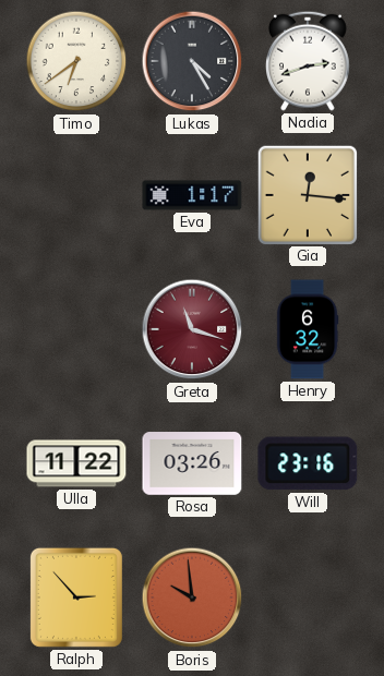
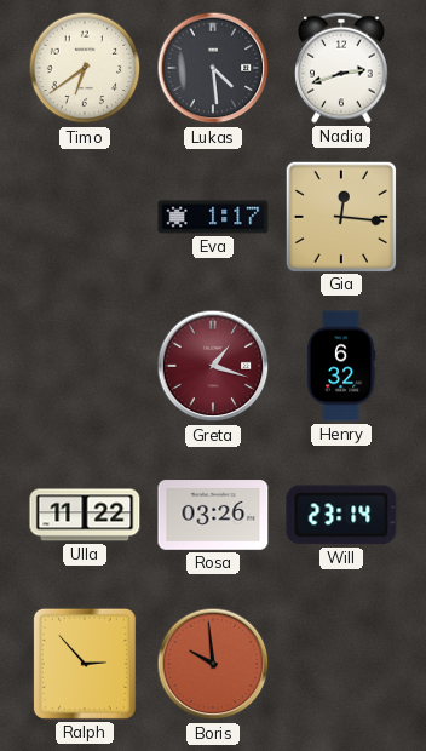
Lukas: 4:25 -> 4:29
Greta: 11:18 -> 1:18
Will: 23:16 -> 23:14
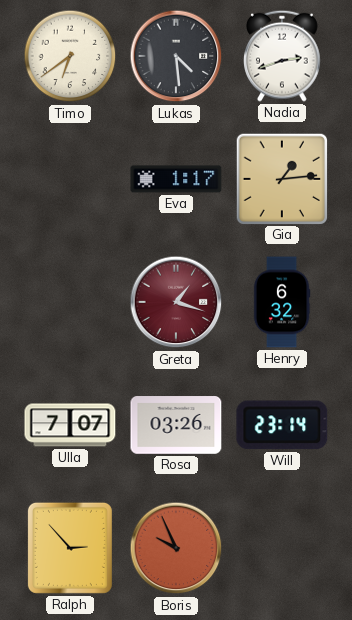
Gia: 12:16 -> 1:14
Ulla: 11:22 -> 7:07
Boris: 9:59 -> 9:56
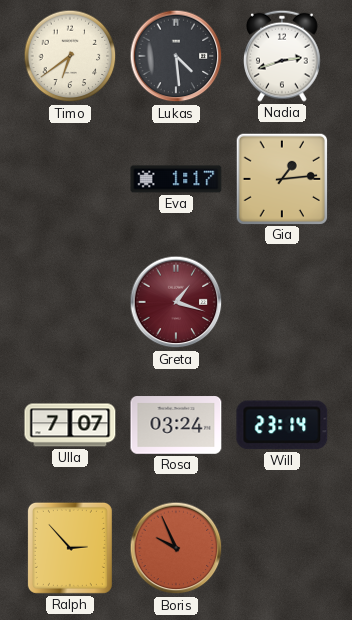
Henry: 6:32 -> none
Rosa: 03:26 -> 03:24
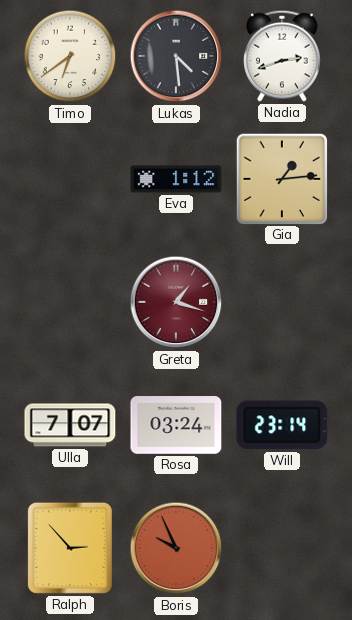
Eva: 1:17 -> 1:12
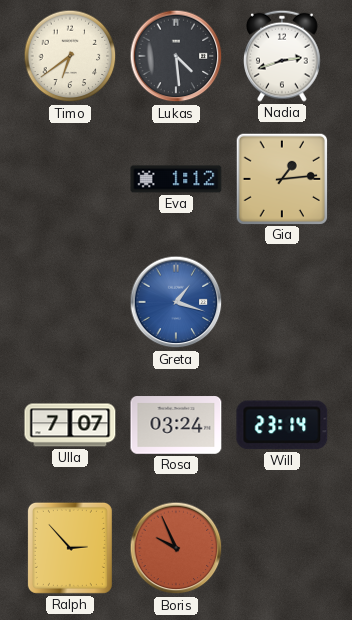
Greta dial: burgundy -> blue
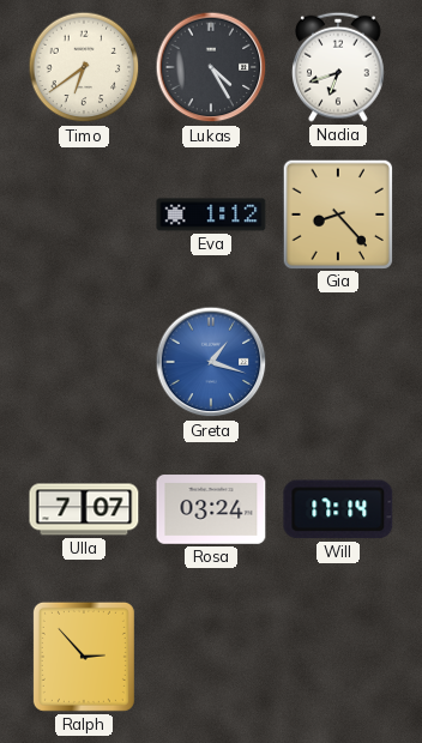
Lukas: 4:29 -> 4:25
Nadia: 2:42 -> 6:42
Gia: 1:14 -> 8:23
Will: 23:14 -> 17:14
Boris: 9:56 -> none
